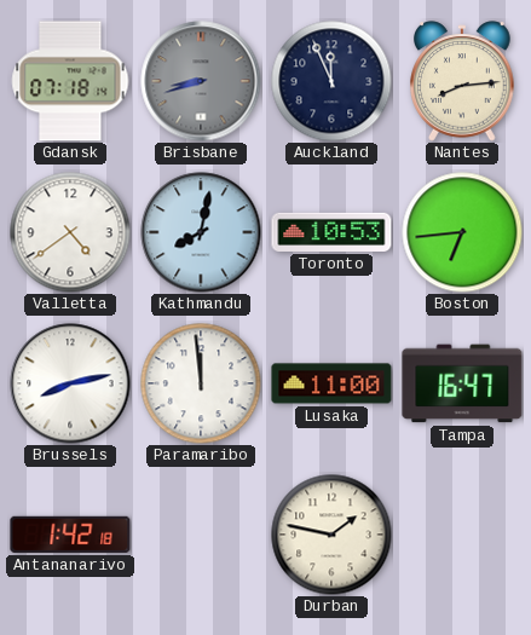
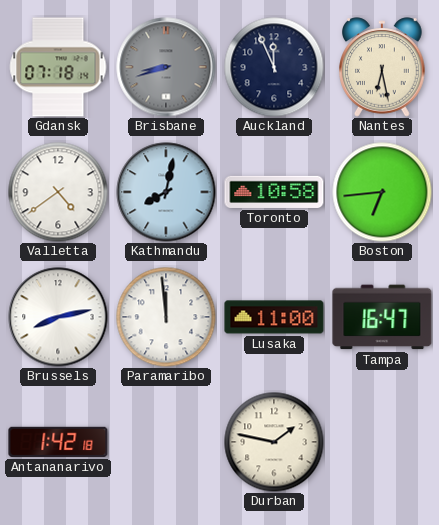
Nantes: 8:14 -> 6:28
Toronto: 10:53 -> 10:58
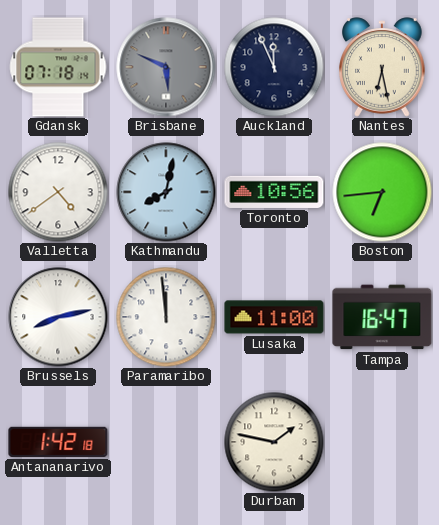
Brisbane: 8:42 -> 5:49
Toronto: 10:58 -> 10:56
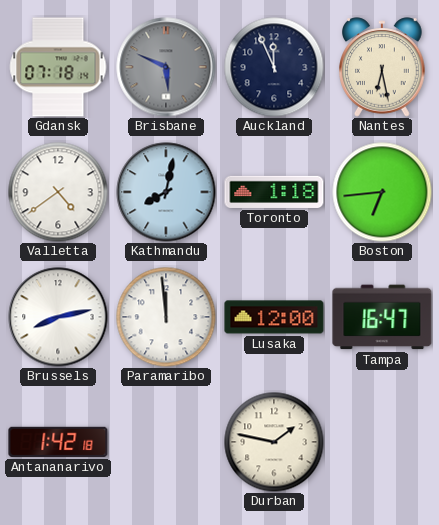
Toronto: 10:56 -> 1:18
Lusaka: 11:00 -> 12:00
